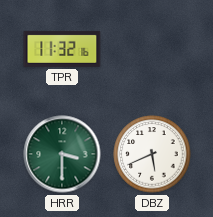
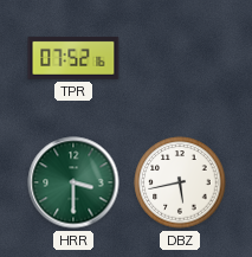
TPR: 11:32 -> 07:52
DBZ: 5:41 -> 5:43
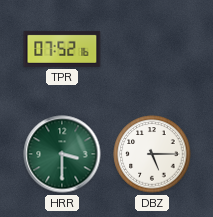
DBZ: 5:43 -> 5:15
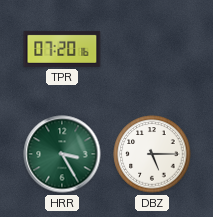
TPR: 07:52 -> 07:20
HRR: 3:30 -> 3:25
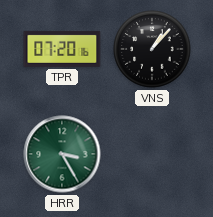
VNS: none -> 1:07
DBZ: 5:15 -> none
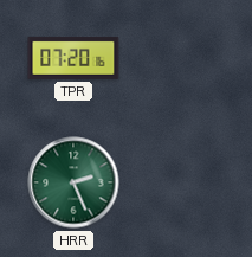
VNS: 1:07 -> none
HRR: 3:25 -> 2:26
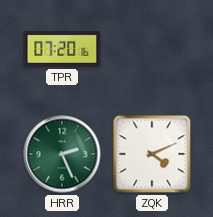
ZQK: none -> 4:11
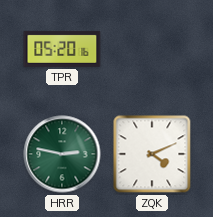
TPR: 07:20 -> 05:20
HRR: 2:26 -> 2:47
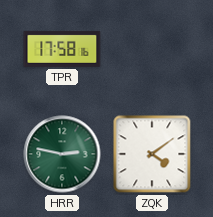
TPR: 05:20 -> 17:58
ZQK: 4:11 -> 4:09
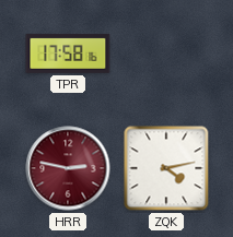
HRR dial: green -> burgundy
ZQK: 4:09 -> 4:13
